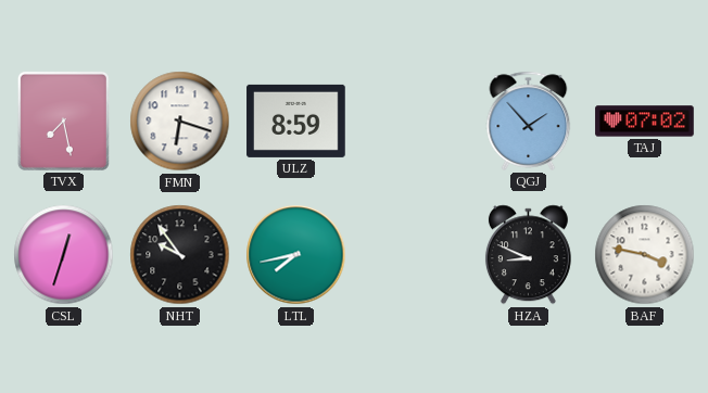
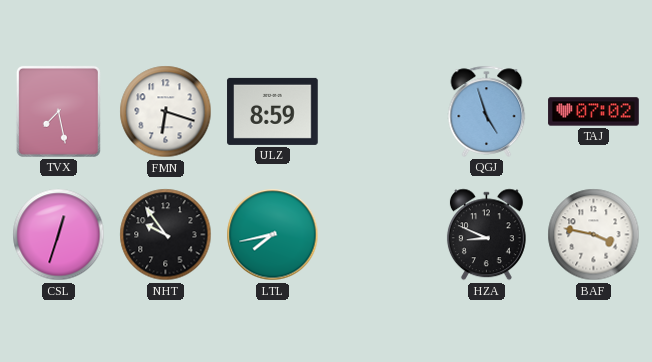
QGJ: 1:53 -> 4:57
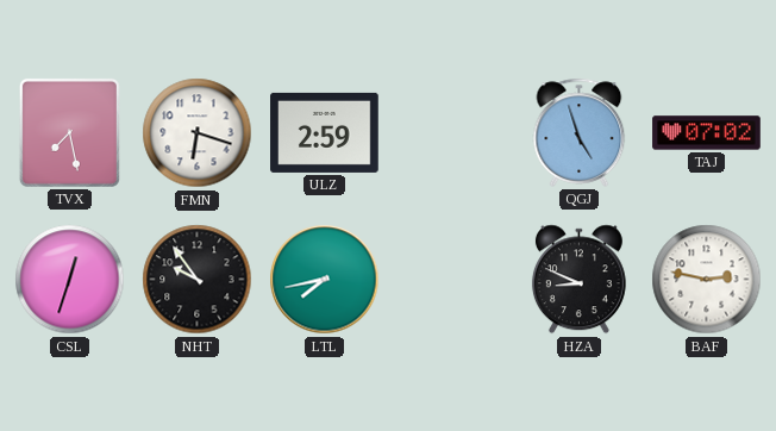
ULZ: 8:59 -> 2:59
BAF: 3:47 -> 2:47
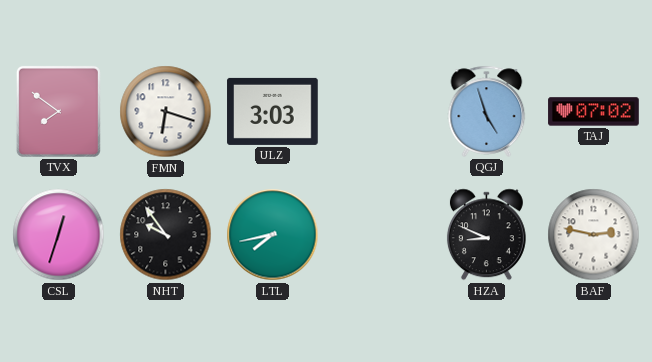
TVX: 7:28 -> 7:51
ULZ: 2:59 -> 3:03
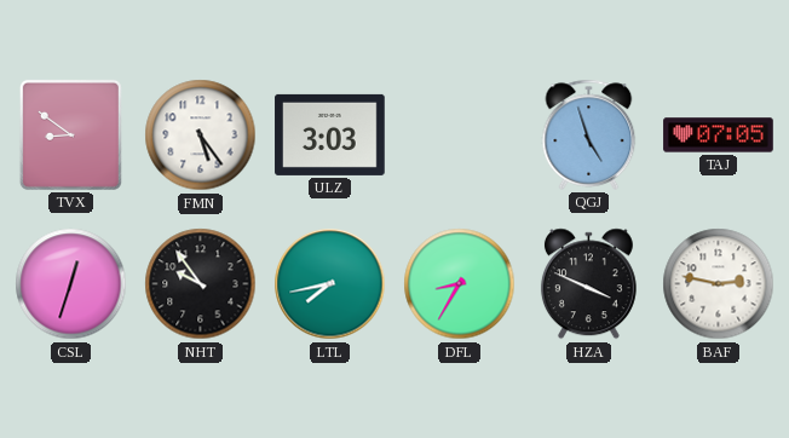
TVX: 7:51 -> 8:51
FMN: 6:18 -> 5:24
TAJ: 07:02 -> 07:05
DFL: none -> 8:35
HZA: 8:49 -> 3:49
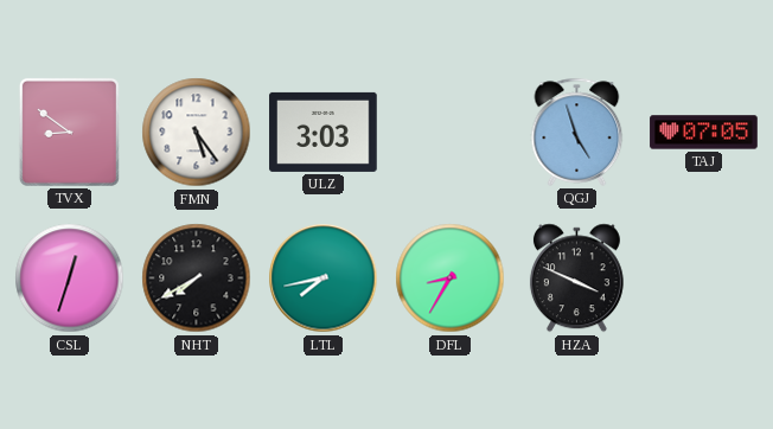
NHT: 9:54 -> 7:40
BAF: 2:47 -> none
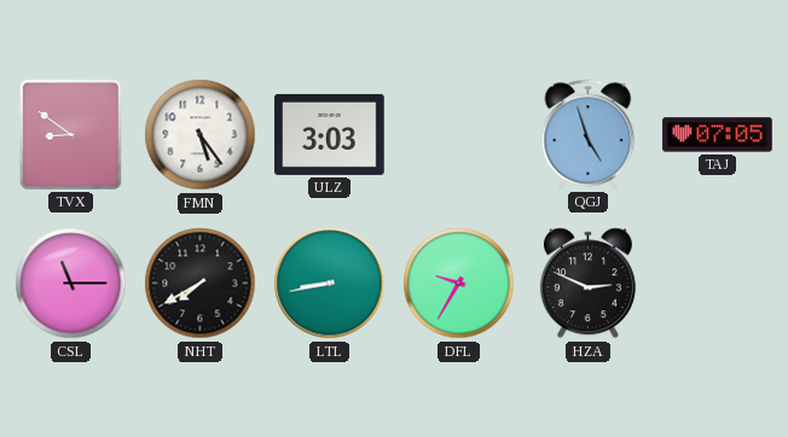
CSL: 12:33 -> 11:15
LTL: 7:43 -> 8:43
DFL: 8:35 -> 9:35
HZA: 3:49 -> 2:49
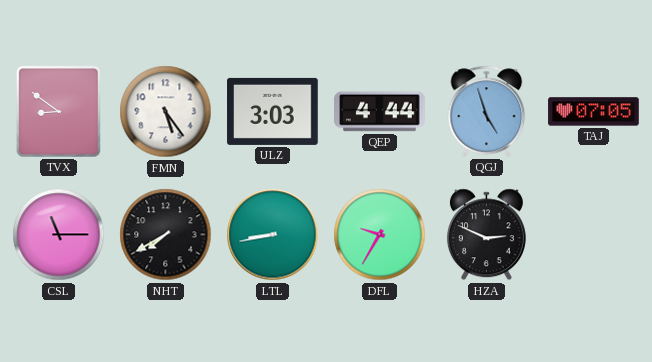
QEP: none -> 4:44
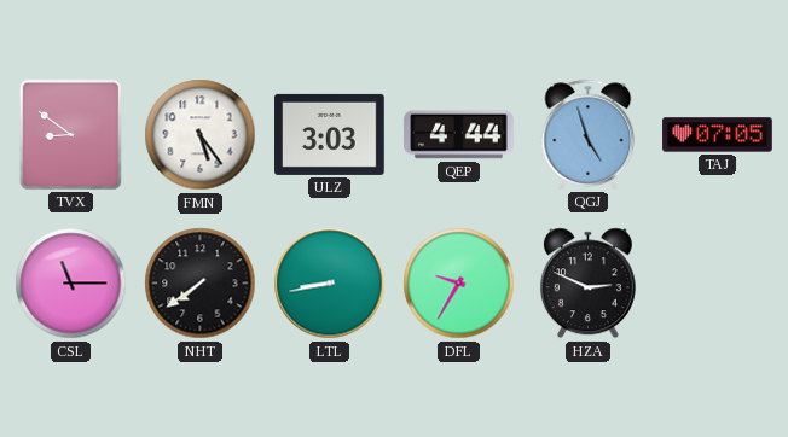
NHT: 7:40 -> 7:39
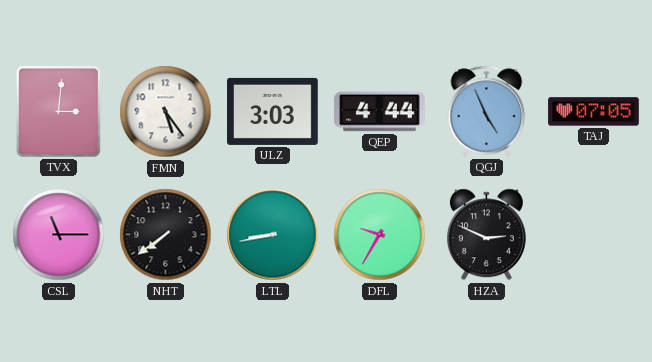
TVX: 8:51 -> 3:01
QGJ: 4:57 -> 4:56
